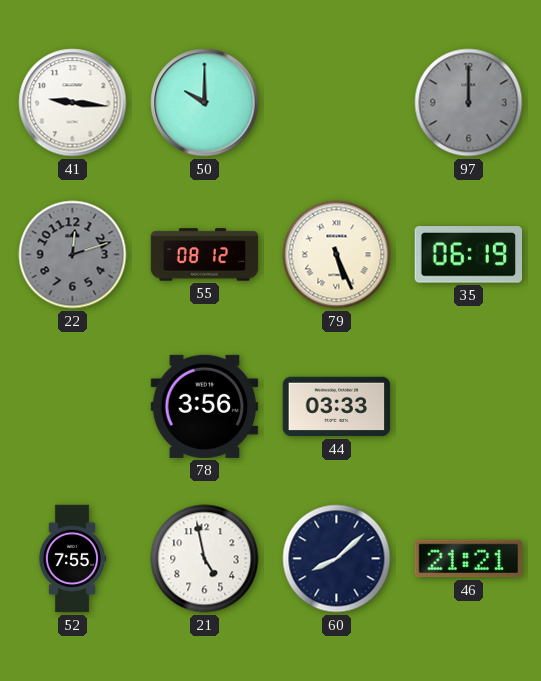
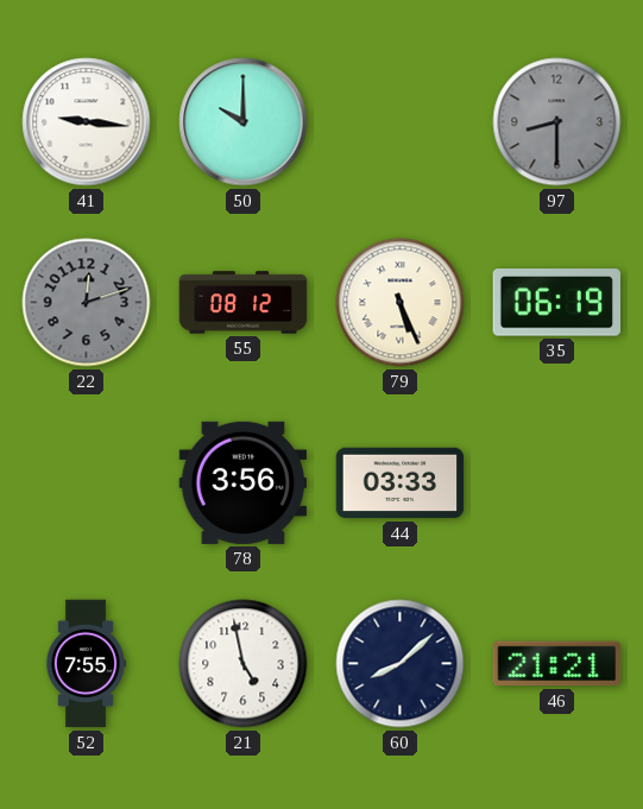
97: 12:00 -> 8:30
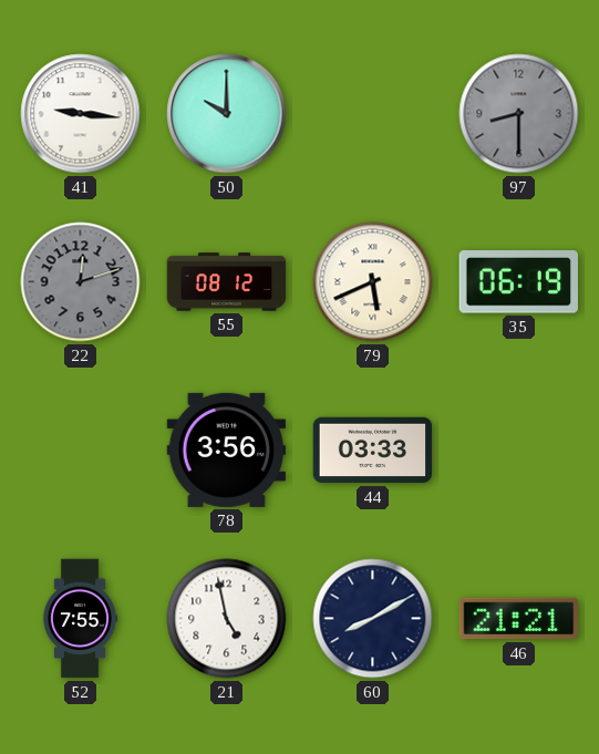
79: 5:26 -> 5:41
60: 8:08 -> 8:10
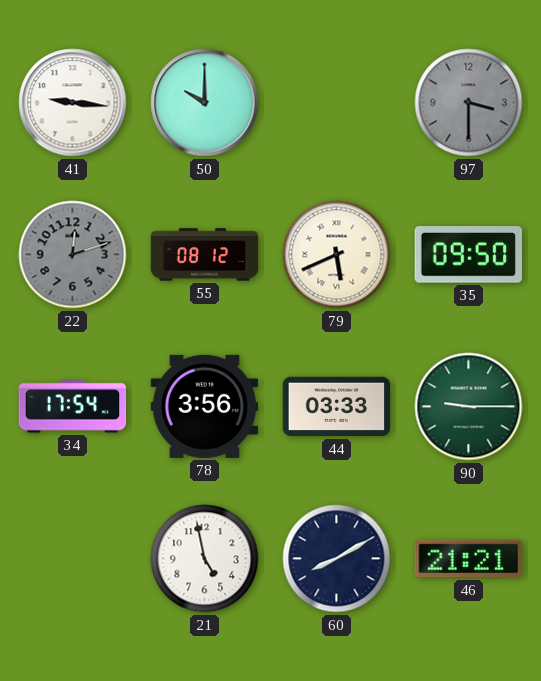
97: 8:30 -> 3:30
35: 06:19 -> 09:50
34: none -> 17:54
90: none -> 9:15
52: 7:55 -> none
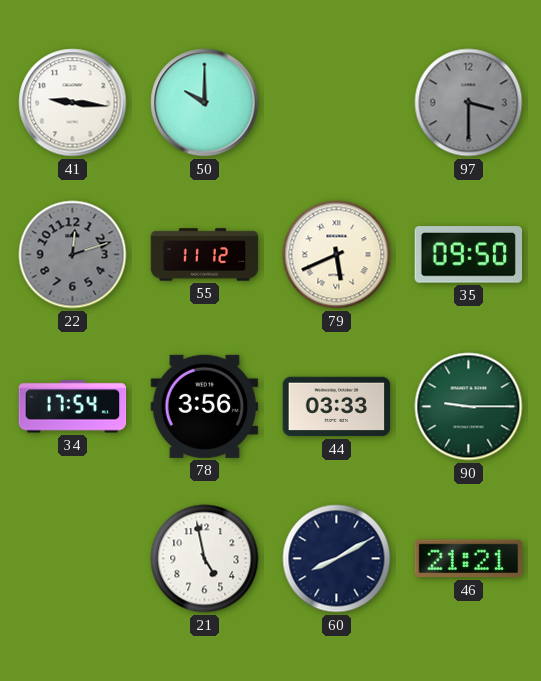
55: 08:12 -> 11:12
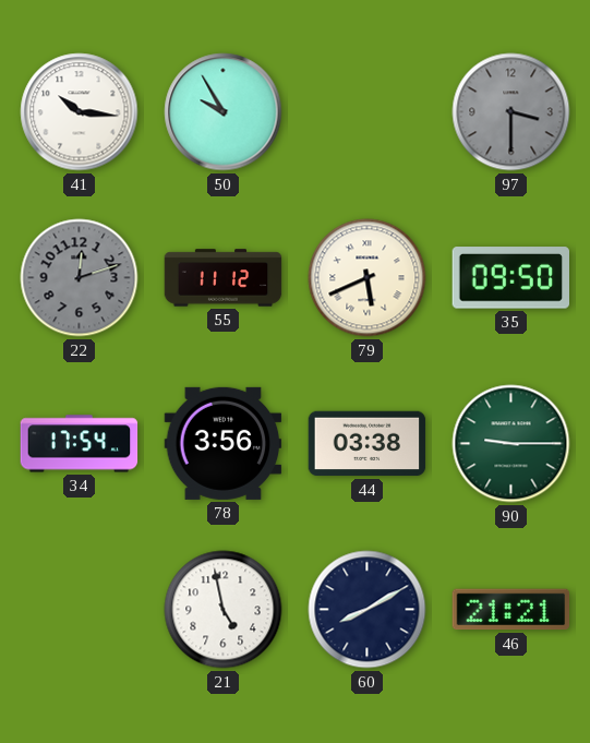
41: 9:16 -> 10:16
50: 10:00 -> 9:55
44: 03:33 -> 03:38
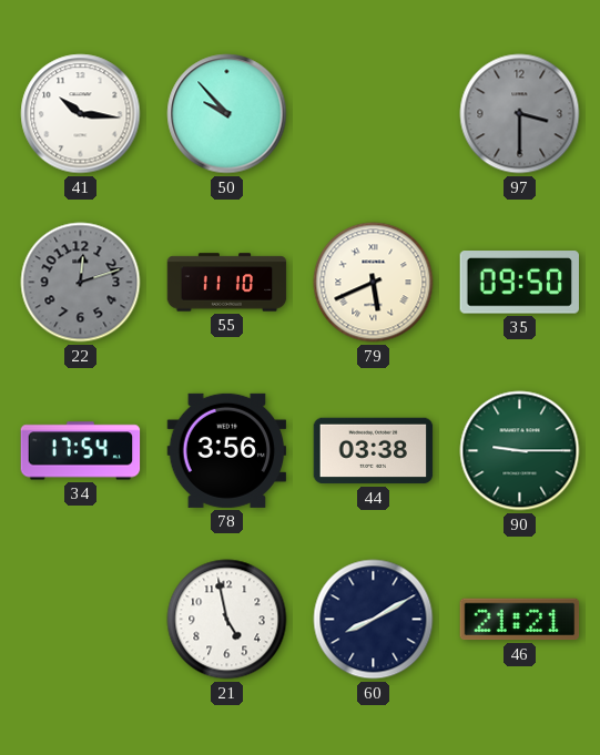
50: 9:55 -> 9:53
55: 11:12 -> 11:10
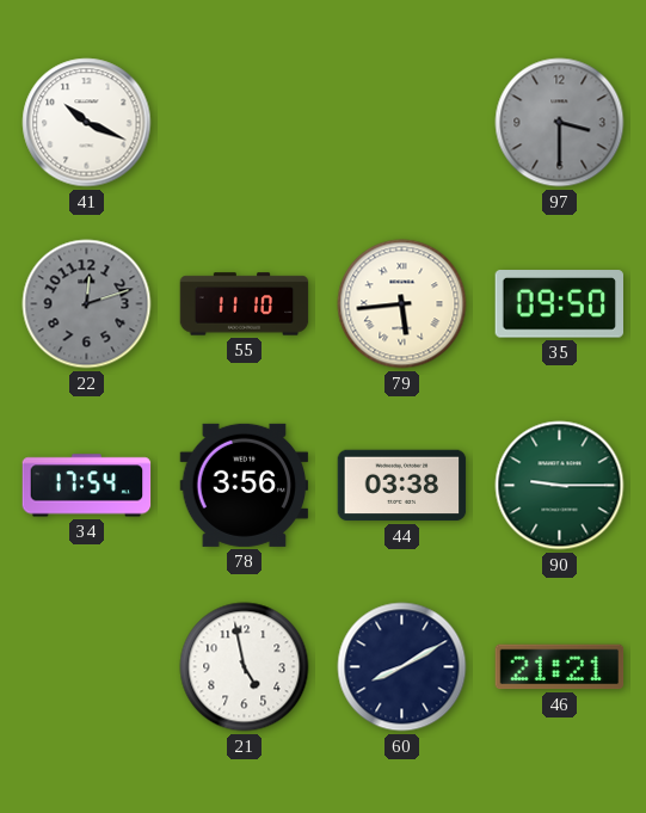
41: 10:16 -> 10:19
50: 9:53 -> none
79: 5:41 -> 5:44
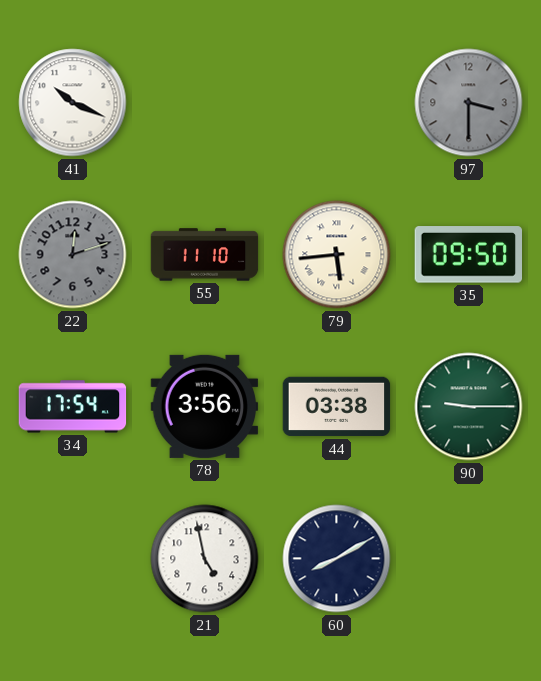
46: 21:21 -> none
